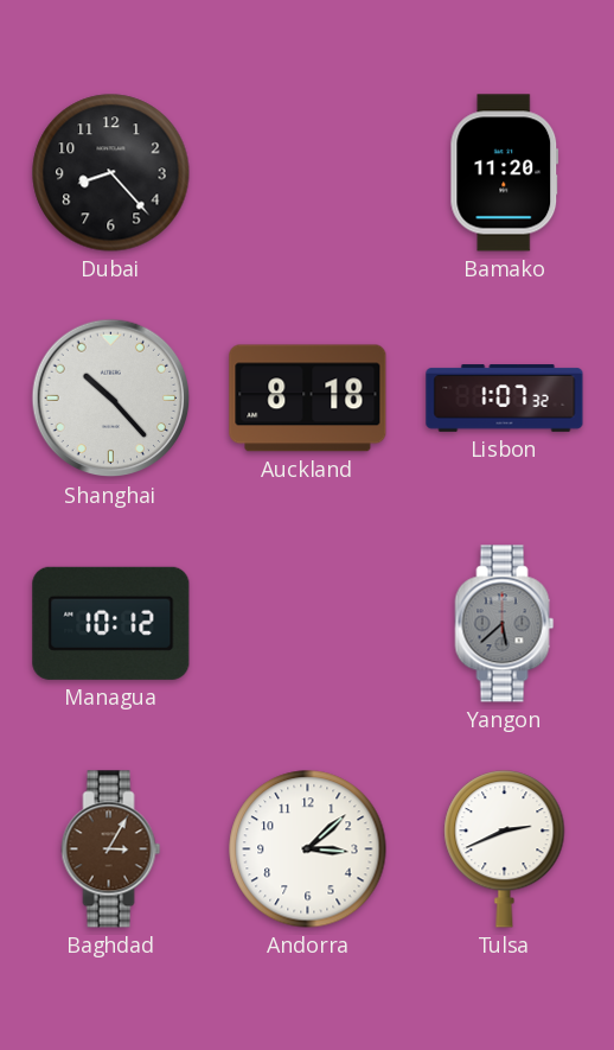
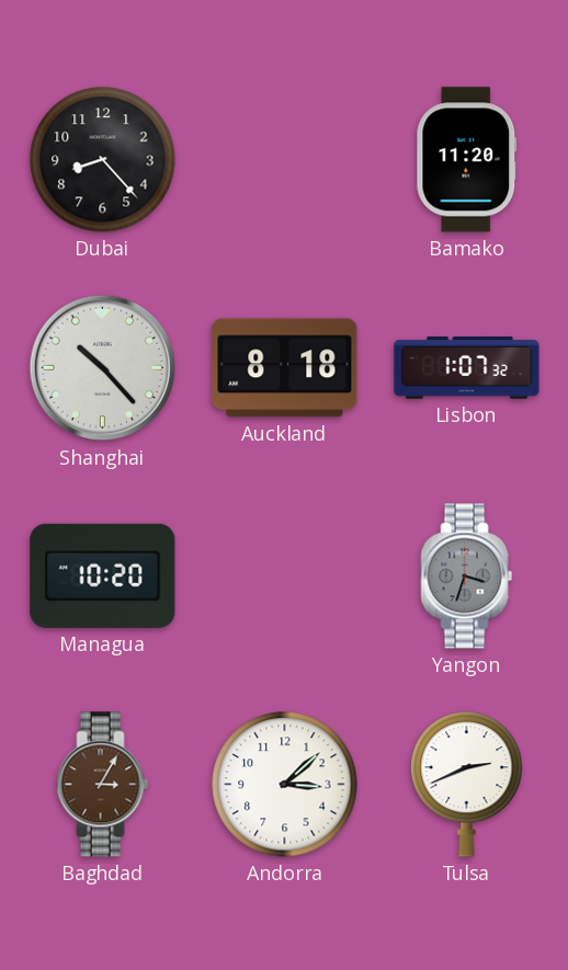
Managua: 10:12 -> 10:20
Yangon: 5:38 -> 3:33
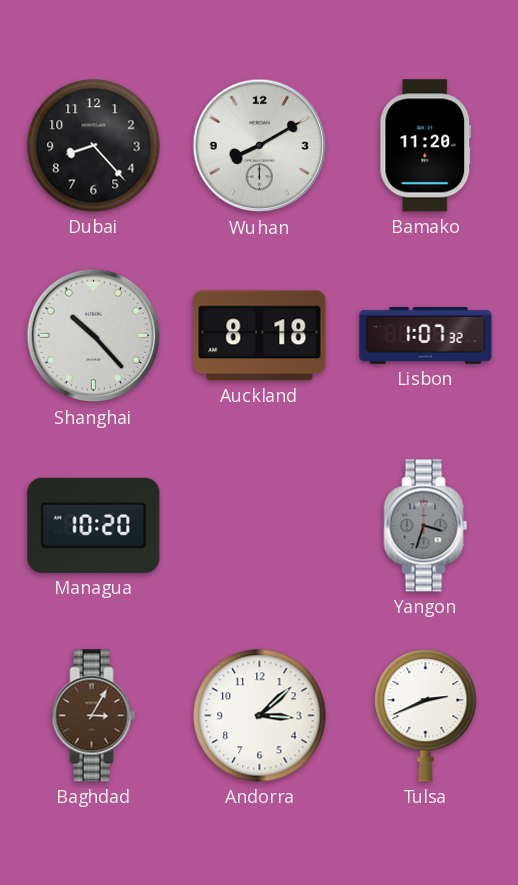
Wuhan: none -> 8:10
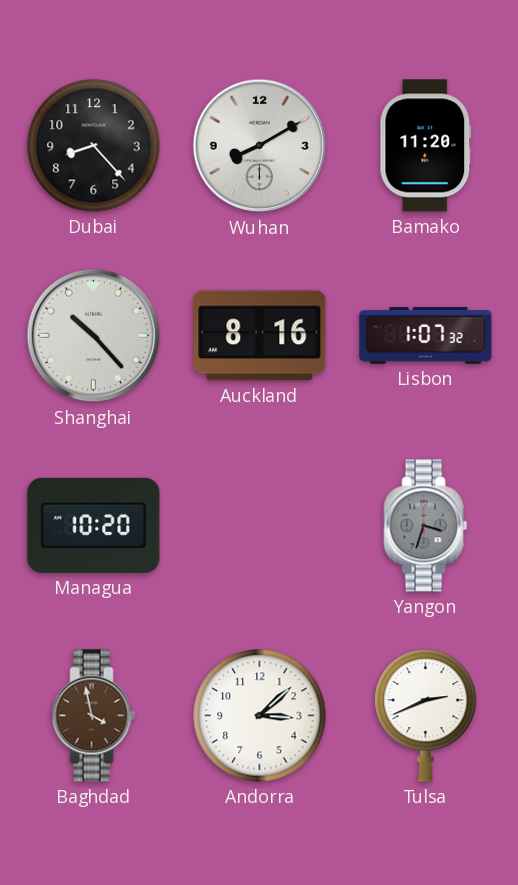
Auckland: 8:18 -> 8:16
Baghdad: 3:05 -> 3:58
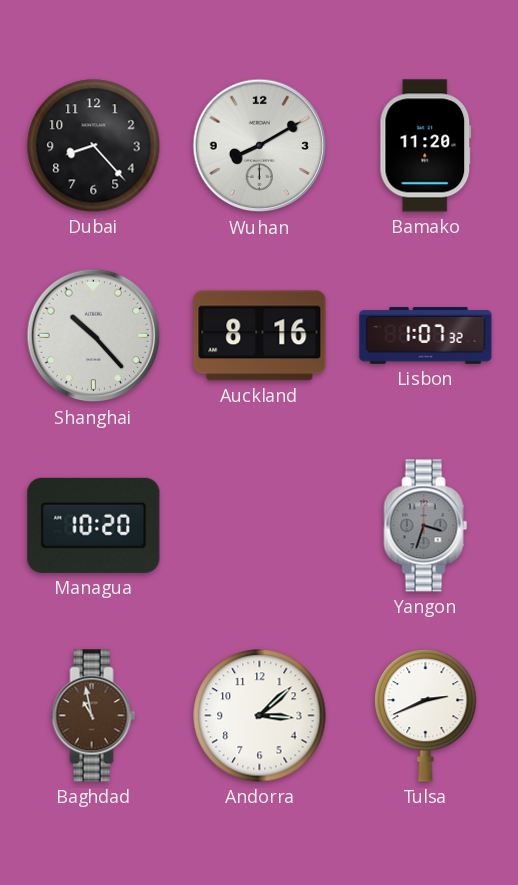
Baghdad: 3:58 -> 10:58
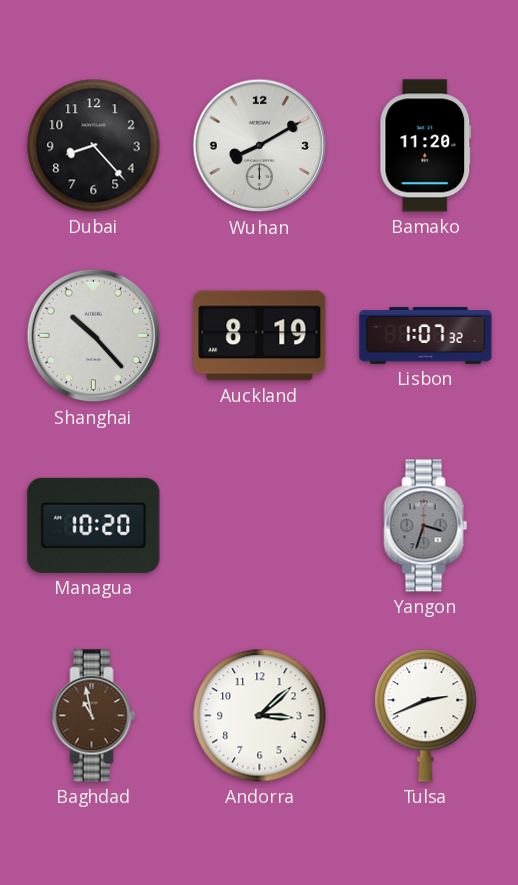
Auckland: 8:16 -> 8:19
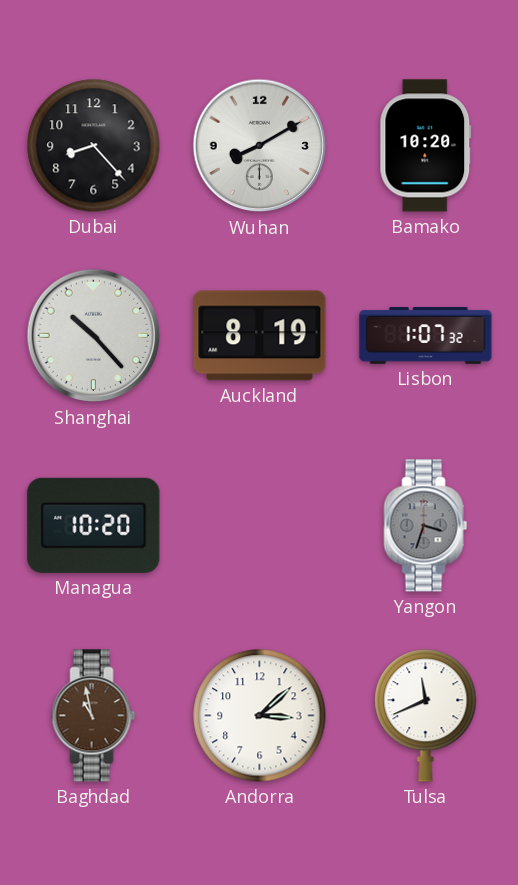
Bamako: 11:20 -> 10:20
Tulsa: 2:41 -> 11:41
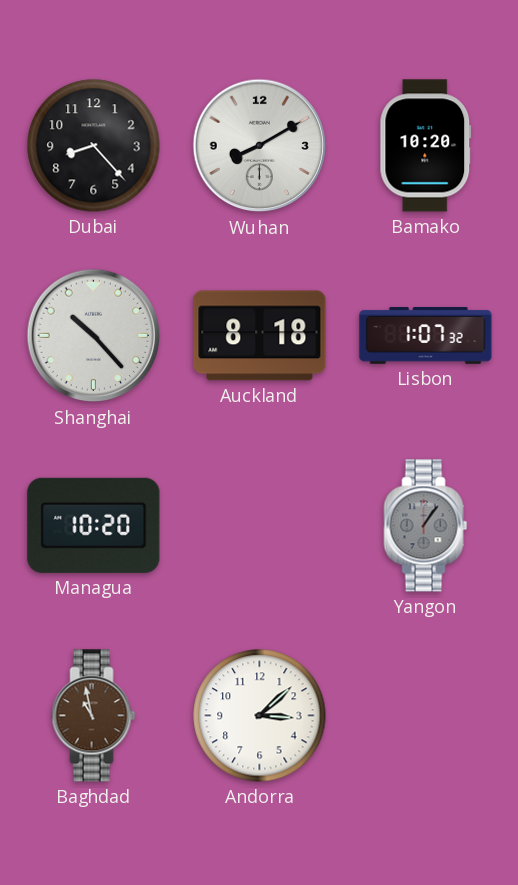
Auckland: 8:19 -> 8:18
Yangon: 3:33 -> 1:06
Tulsa: 11:41 -> none
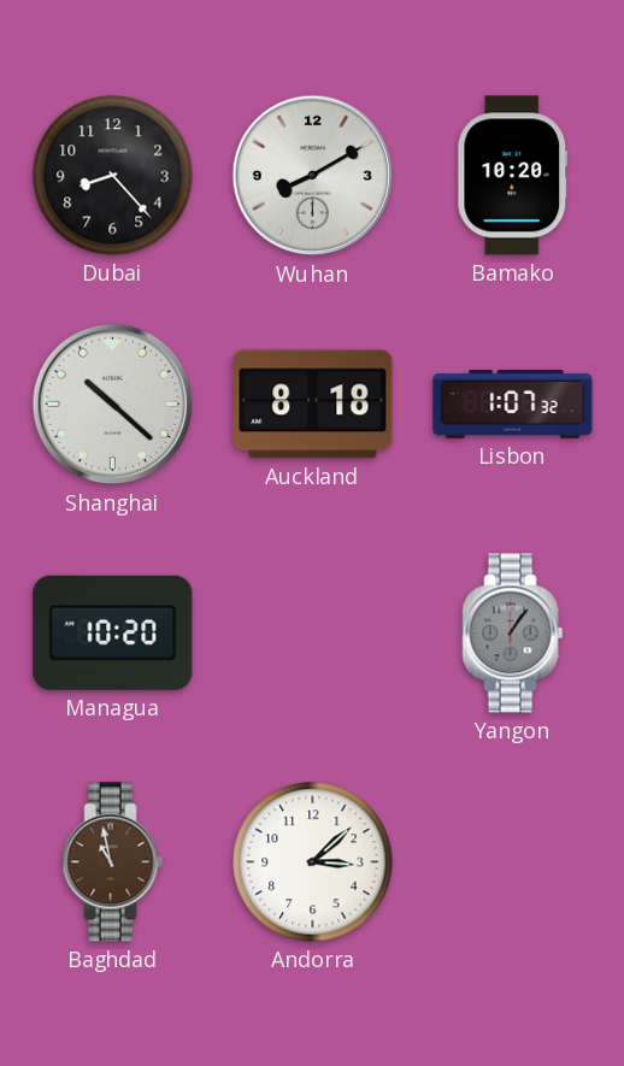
Shanghai: 10:23 -> 10:22
